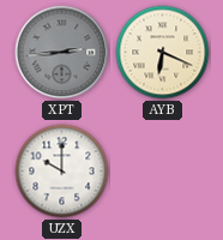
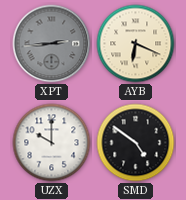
SMD: none -> 4:51
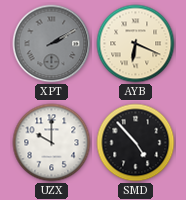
XPT: 2:44 -> 2:10
SMD: 4:51 -> 4:53
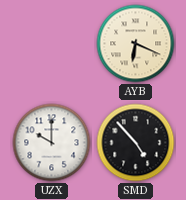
XPT: 2:10 -> none
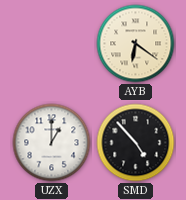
AYB: 6:19 -> 6:21
UZX: 10:00 -> 1:00
